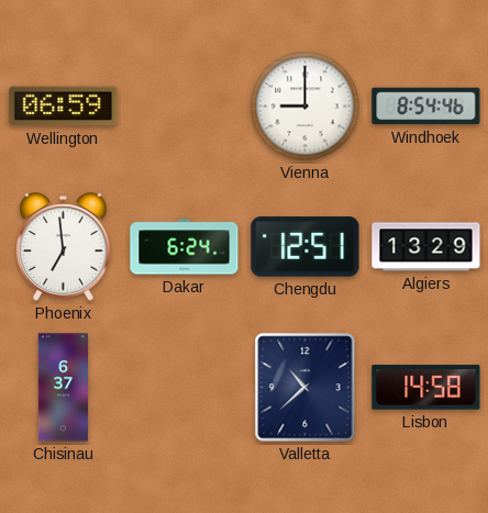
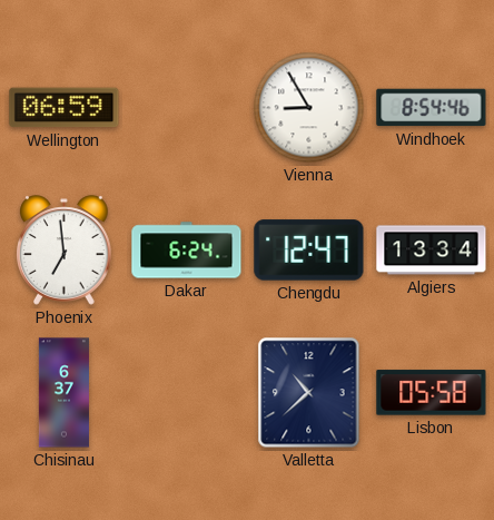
Vienna: 9:00 -> 8:55
Chengdu: 12:51 -> 12:47
Algiers: 13:29 -> 13:34
Lisbon: 14:58 -> 05:58
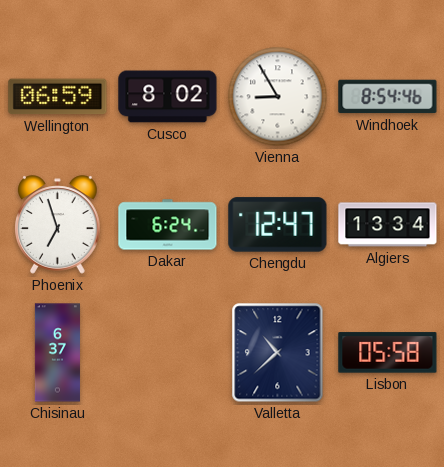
Cusco: none -> 8:02
Phoenix: 6:59 -> 6:57
